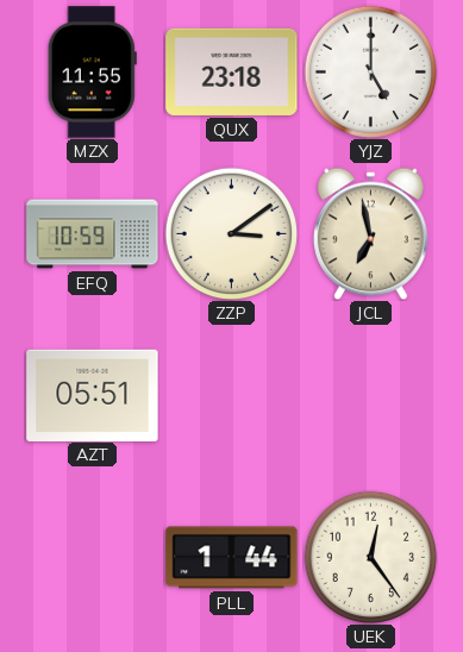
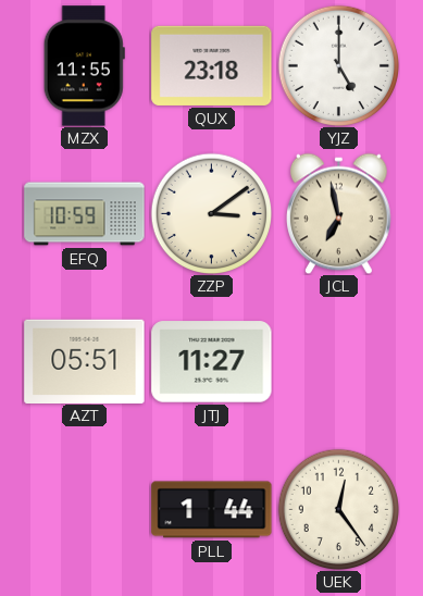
JTJ: none -> 11:27
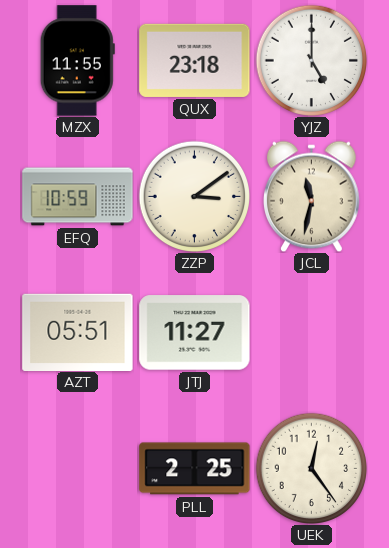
JCL: 6:58 -> 11:32
PLL: 1:44 -> 2:25
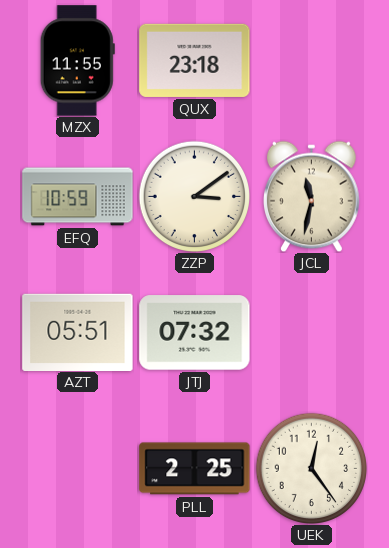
YJZ: 5:00 -> none
JTJ: 11:27 -> 07:32
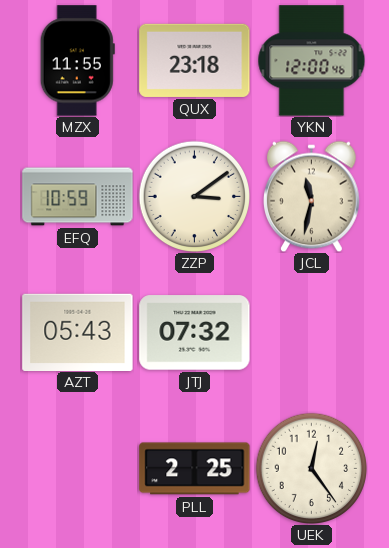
YKN: none -> 12:00
AZT: 05:51 -> 05:43
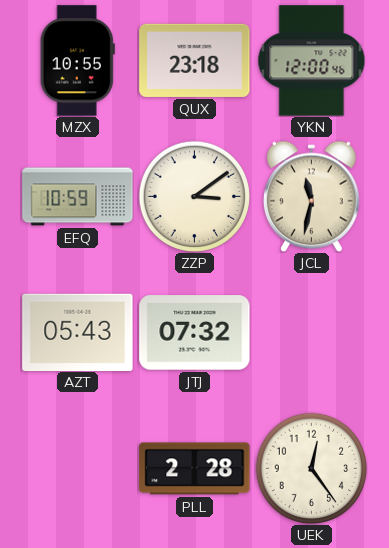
MZX: 11:55 -> 10:55
PLL: 2:25 -> 2:28
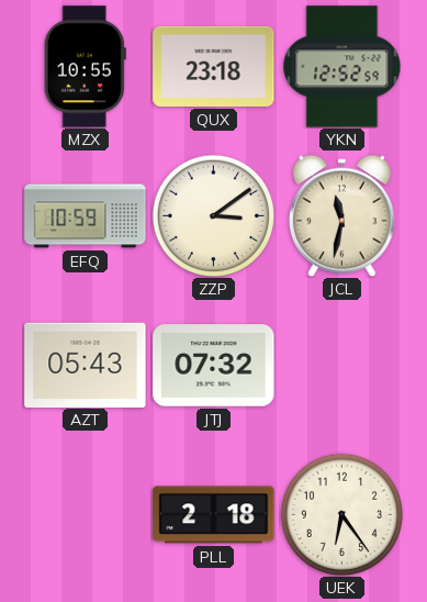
YKN: 12:00 -> 12:52
PLL: 2:28 -> 2:18
UEK: 12:24 -> 6:24
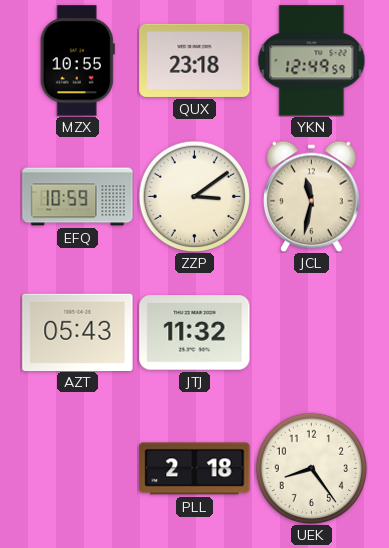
YKN: 12:52 -> 12:49
JTJ: 07:32 -> 11:32
UEK: 6:24 -> 8:24
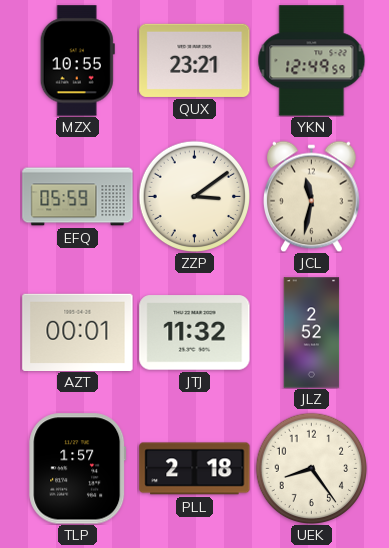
QUX: 23:18 -> 23:21
EFQ: 10:59 -> 05:59
AZT: 05:43 -> 00:01
JLZ: none -> 2:52
TLP: none -> 1:57
